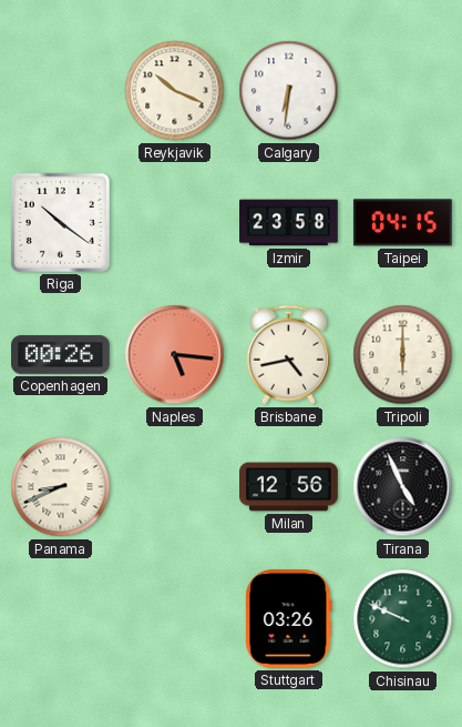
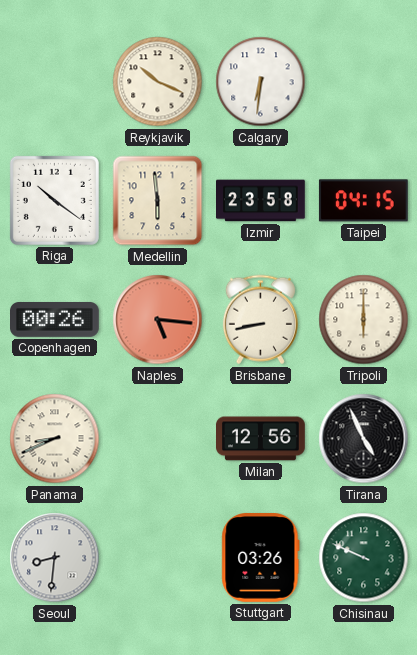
Medellin: none -> 5:59
Brisbane: 4:43 -> 8:43
Seoul: none -> 8:31
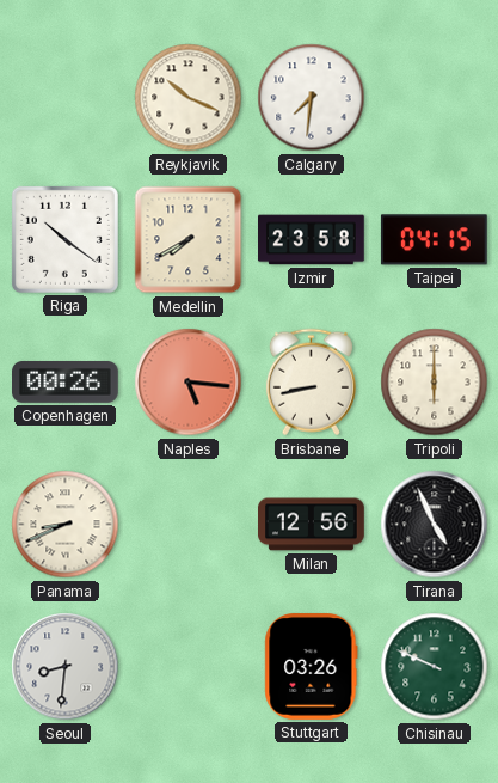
Calgary: 6:31 -> 7:31
Medellin: 5:59 -> 7:40
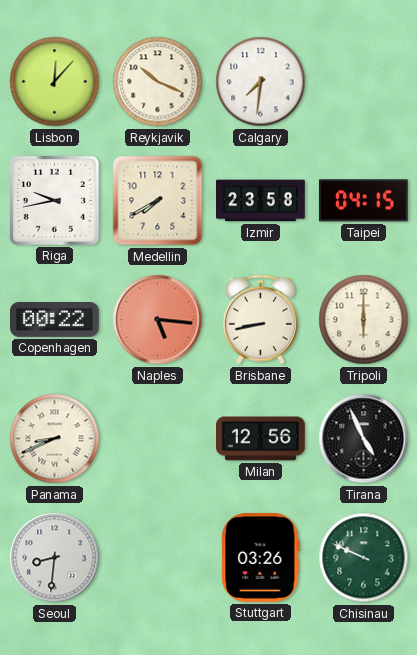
Lisbon: none -> 12:07
Riga: 10:21 -> 9:43
Copenhagen: 00:26 -> 00:22
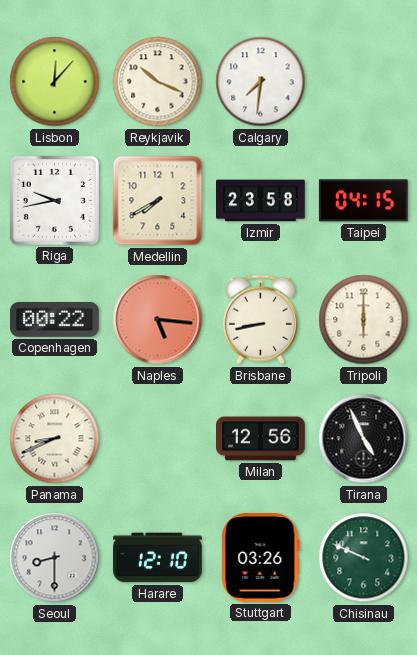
Seoul: 8:31 -> 8:30
Harare: none -> 12:10
